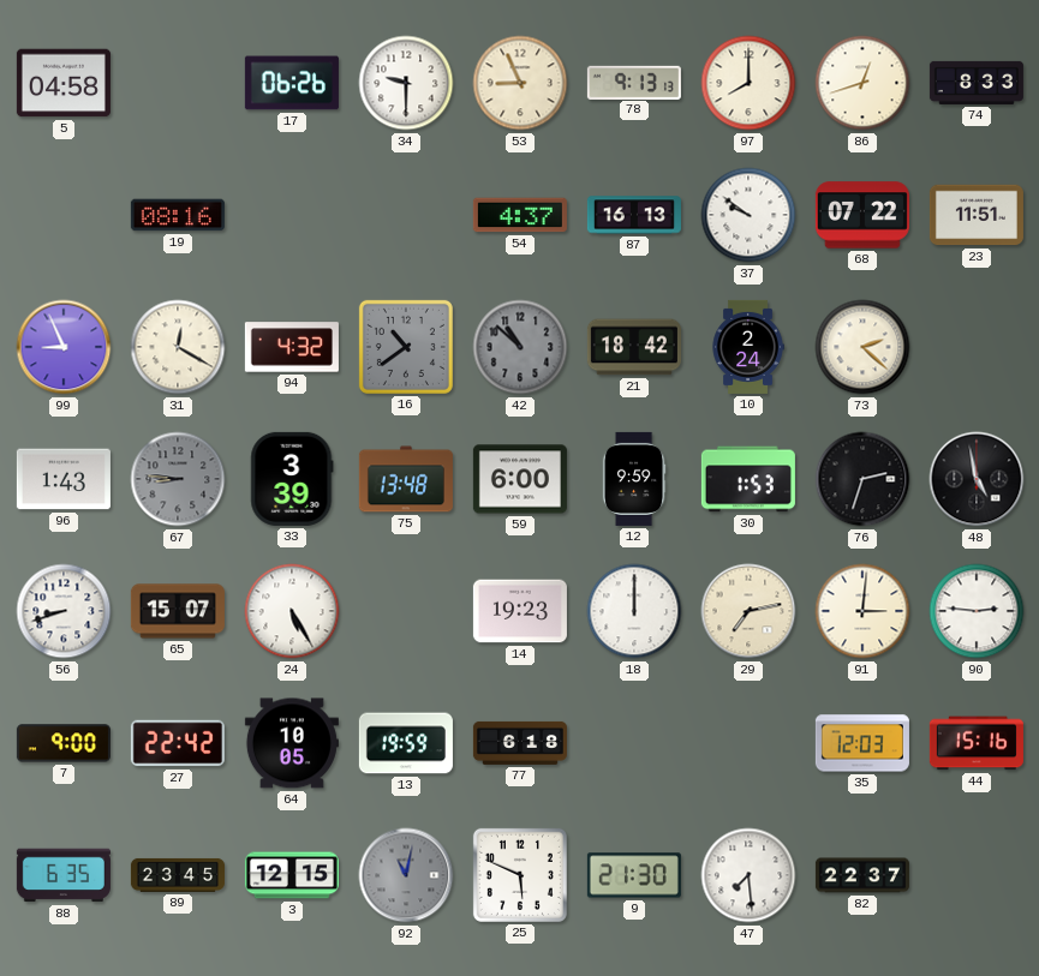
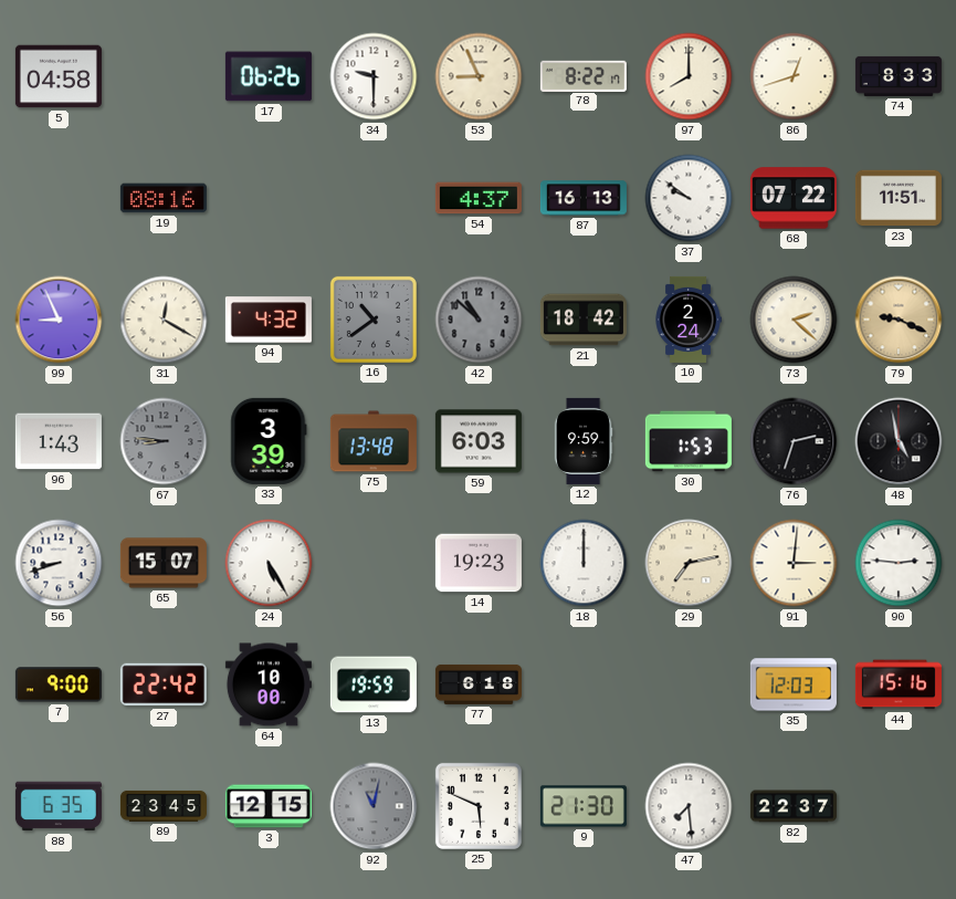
78: 9:13 -> 8:22
79: none -> 9:19
59: 6:00 -> 6:03
64: 10:05 -> 10:00
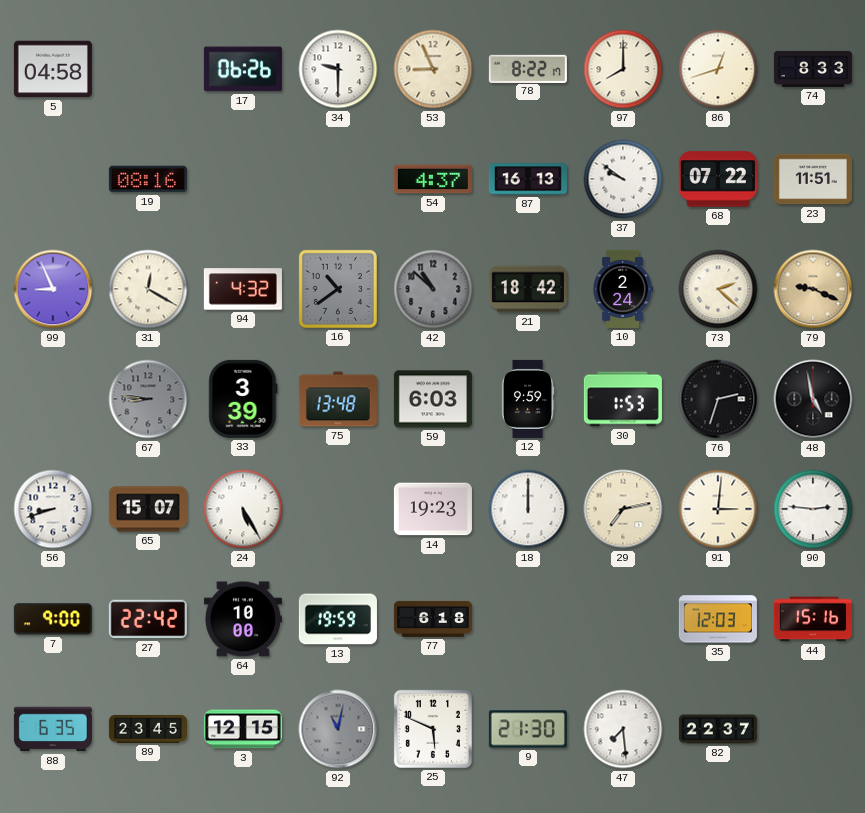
96: 1:43 -> none
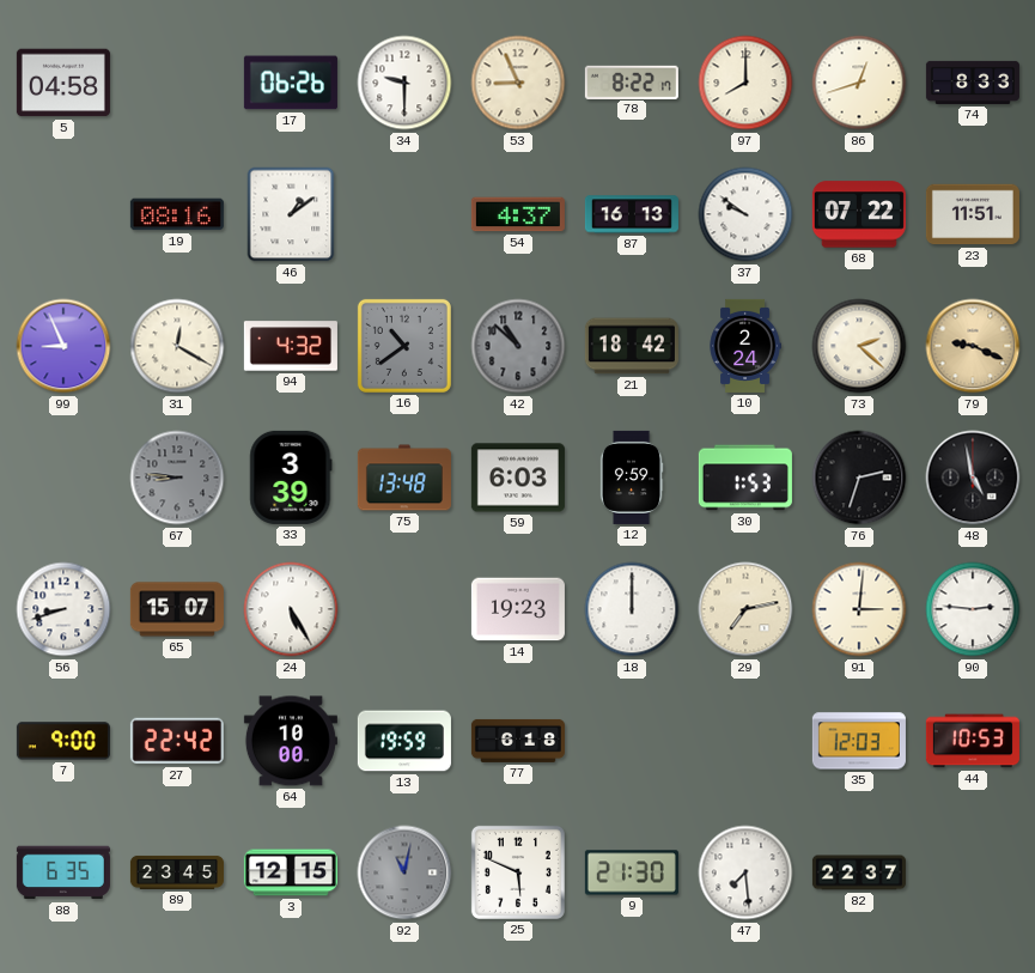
46: none -> 1:09
44: 15:16 -> 10:53
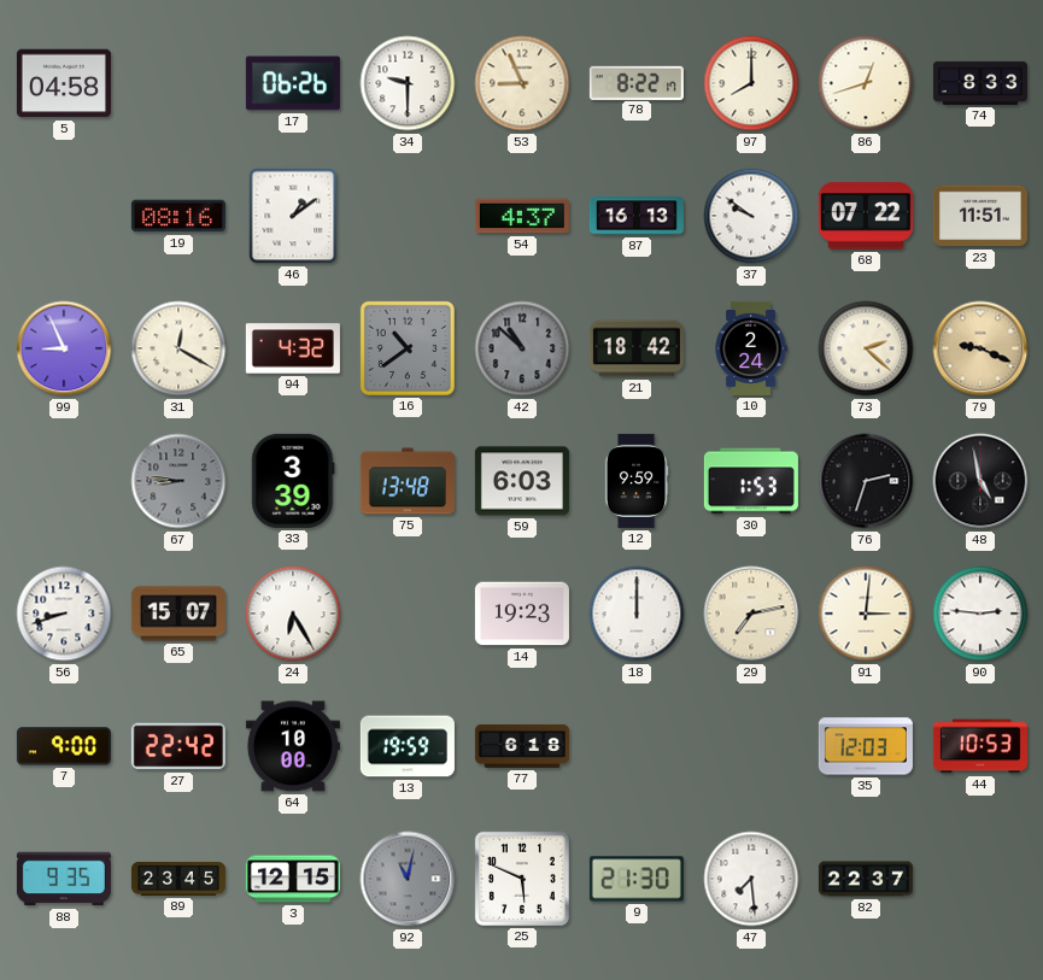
24: 5:25 -> 6:25
88: 6:35 -> 9:35
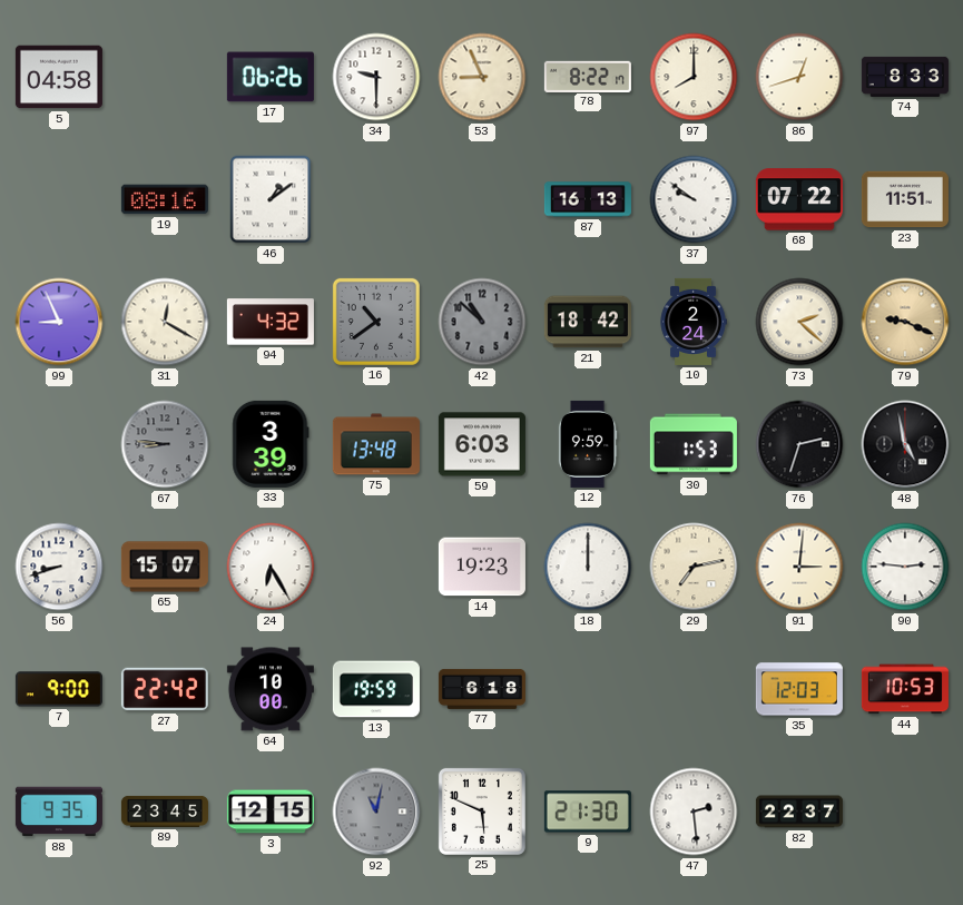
54: 4:37 -> none
47: 7:29 -> 2:29
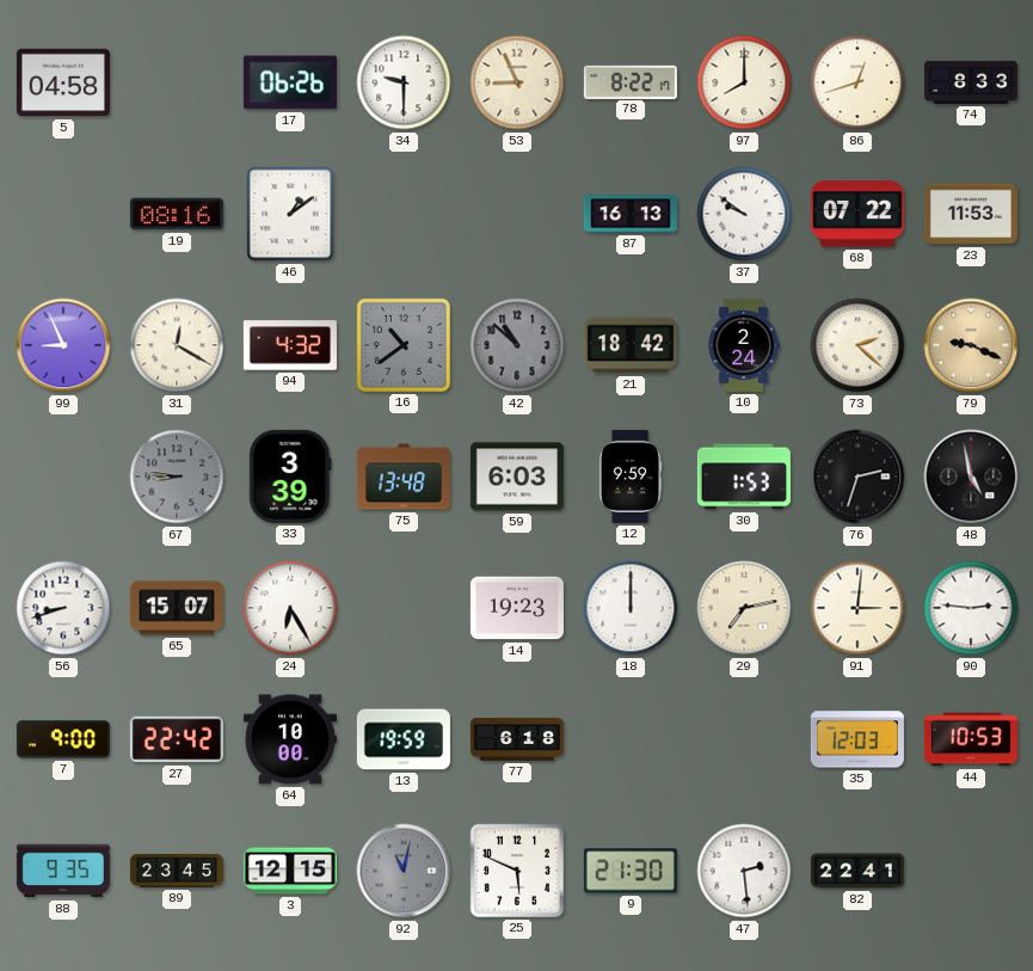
23: 11:51 -> 11:53
82: 22:37 -> 22:41
